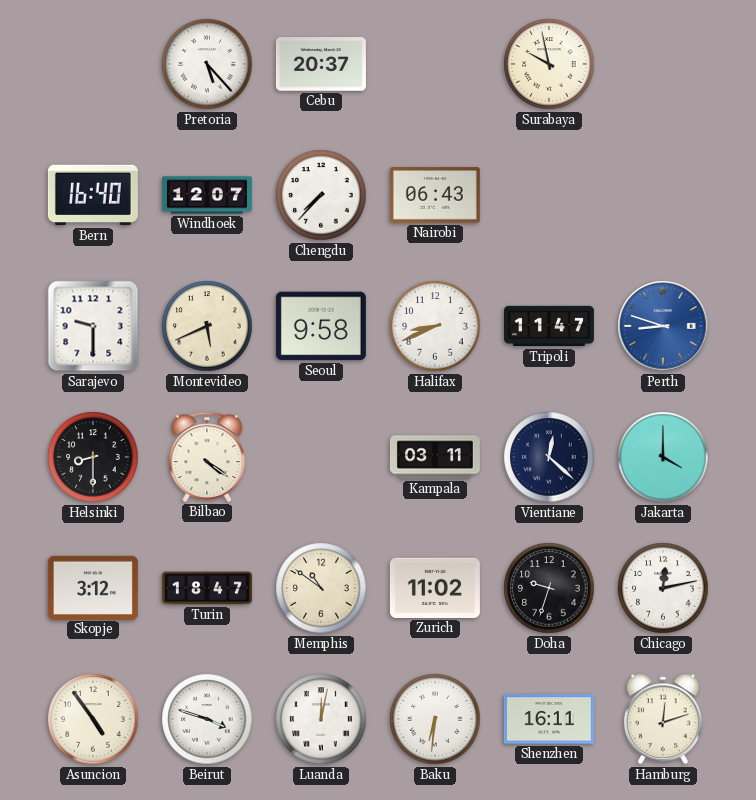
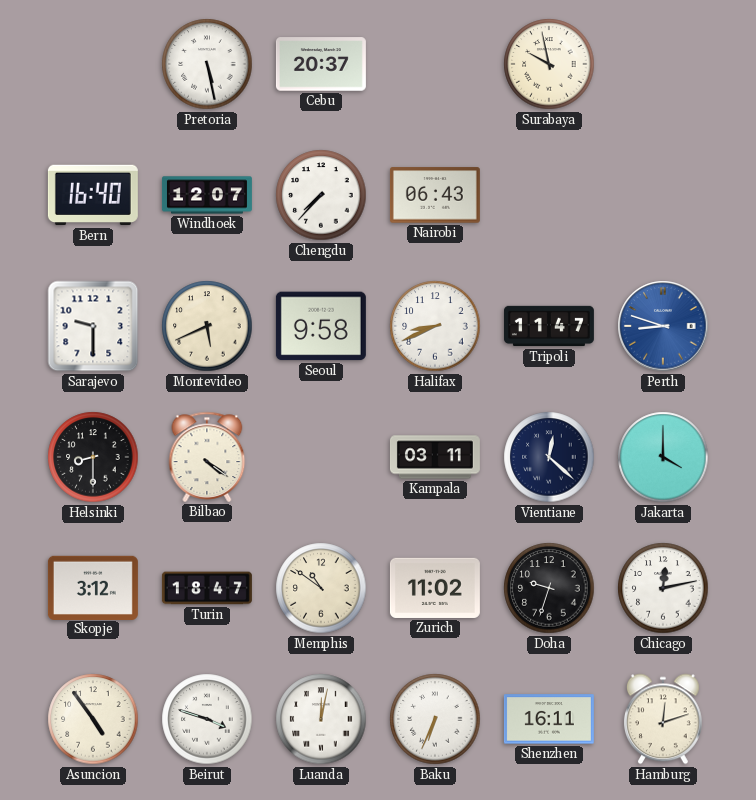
Pretoria: 5:23 -> 5:28
Baku: 6:31 -> 6:34
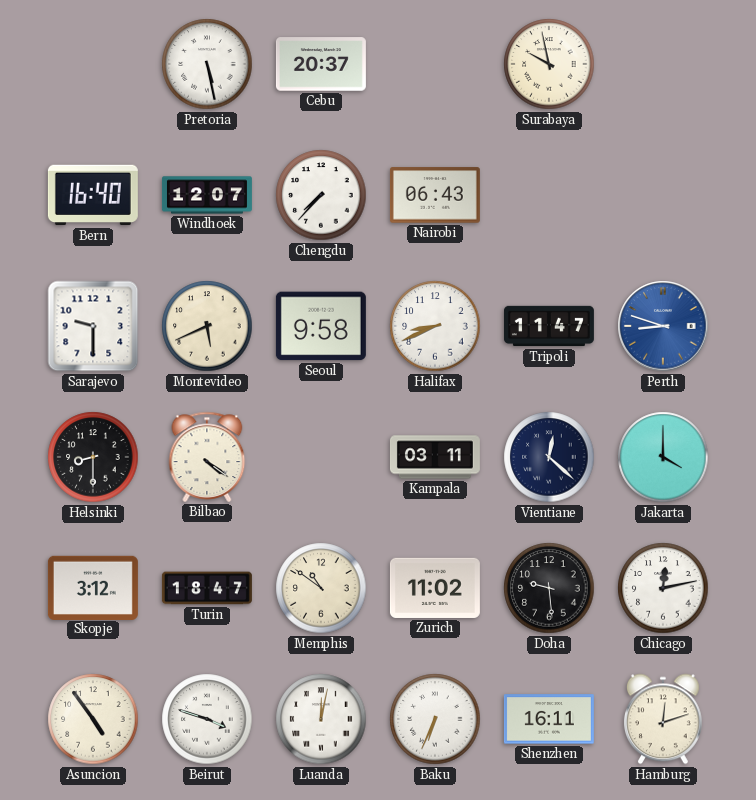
Doha: 9:33 -> 9:29
